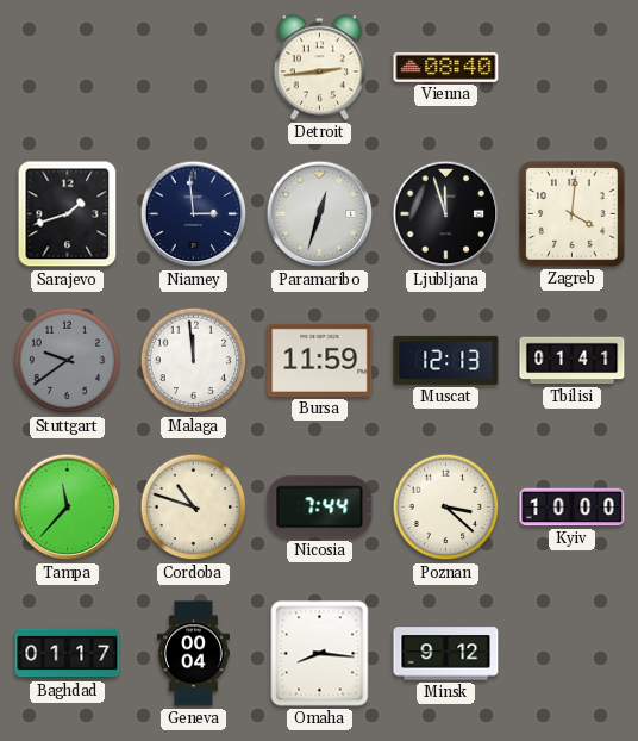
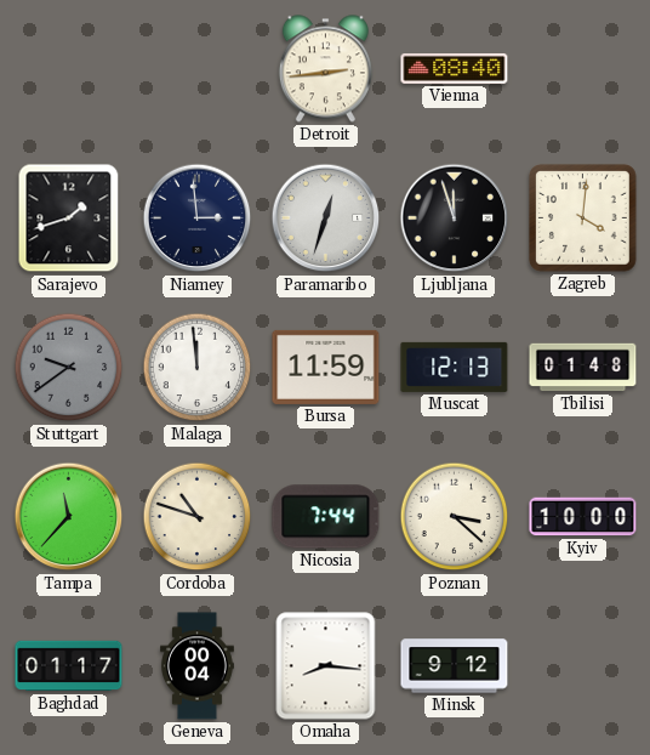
Tbilisi: 01:41 -> 01:48
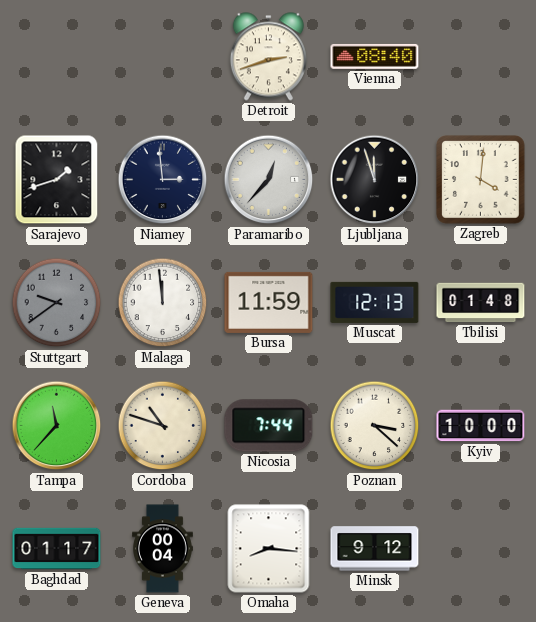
Detroit: 2:44 -> 2:42
Paramaribo: 12:33 -> 12:37
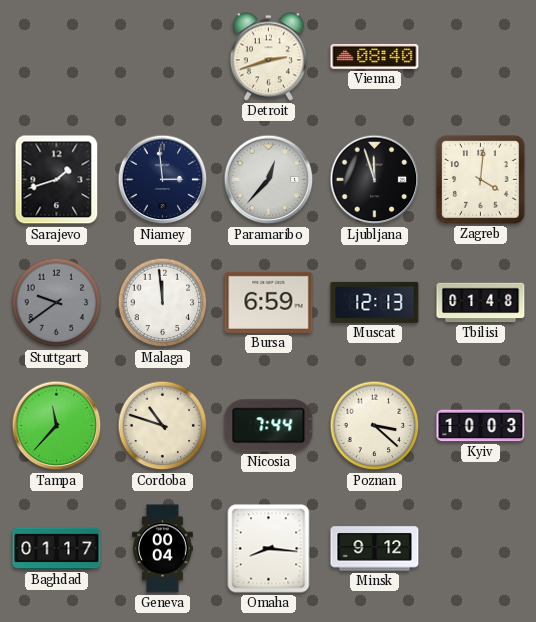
Bursa: 11:59 -> 6:59
Kyiv: 10:00 -> 10:03
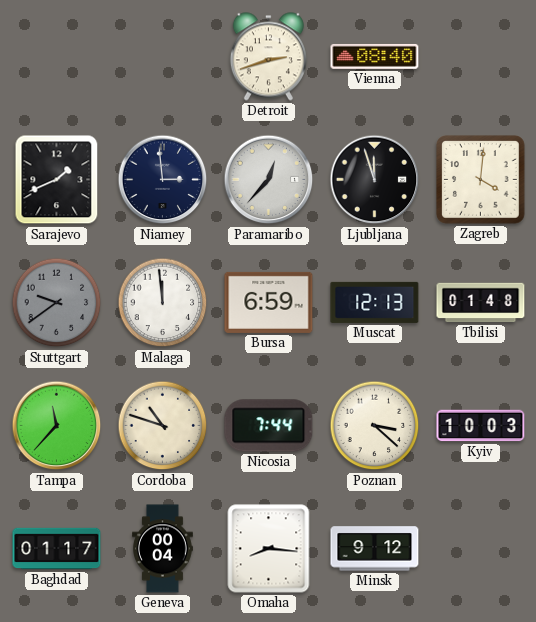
Sarajevo: 1:42 -> 1:41
